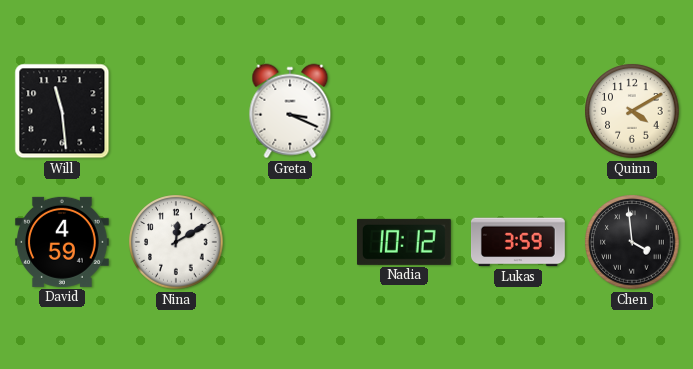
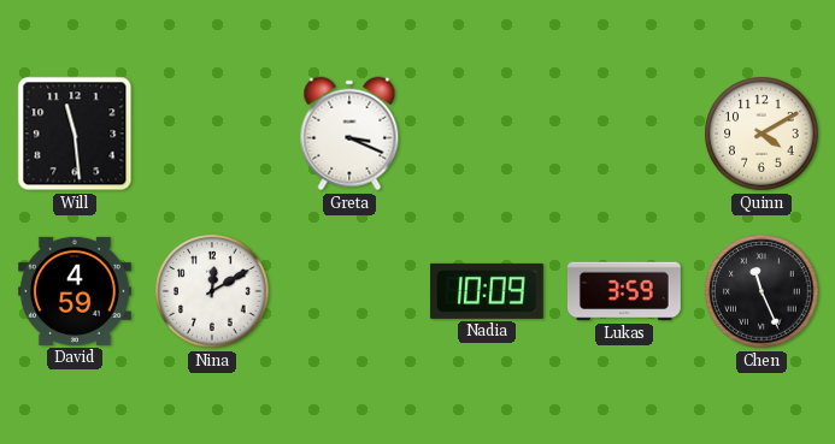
Nadia: 10:12 -> 10:09
Chen: 3:59 -> 11:26
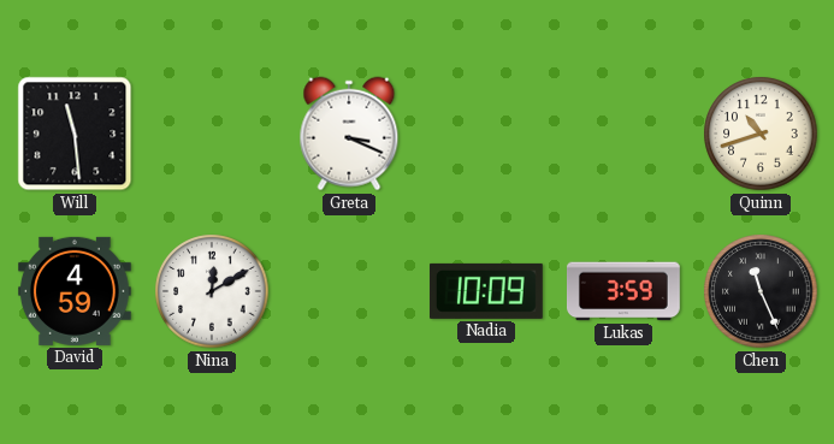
Quinn: 4:10 -> 10:42
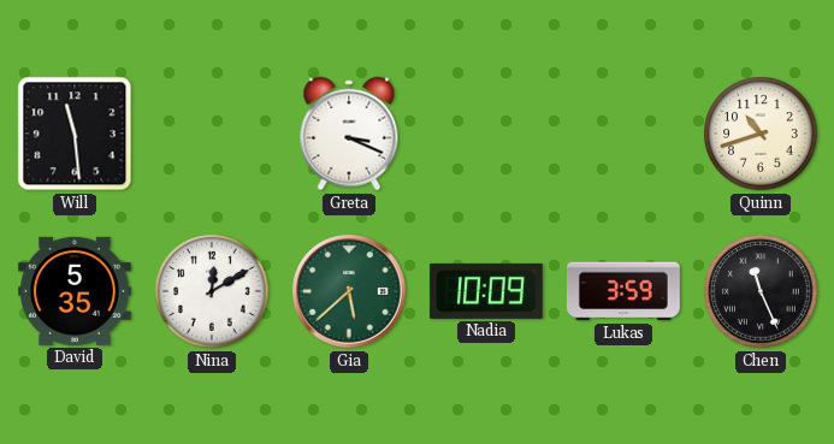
David: 4:59 -> 5:35
Gia: none -> 5:38
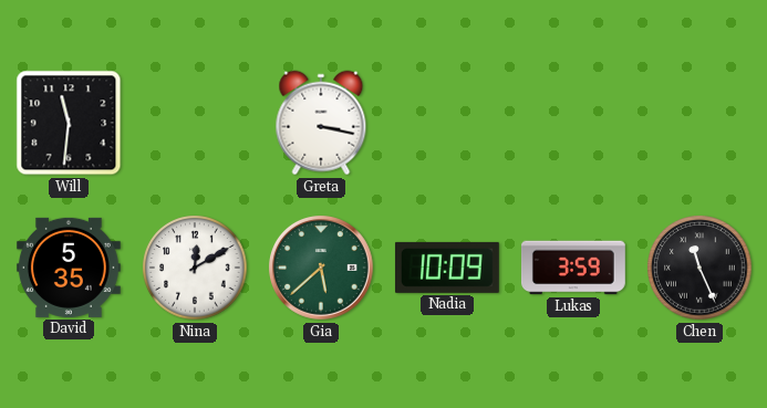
Will: 11:29 -> 11:31
Greta: 3:19 -> 3:17
Quinn: 10:42 -> none
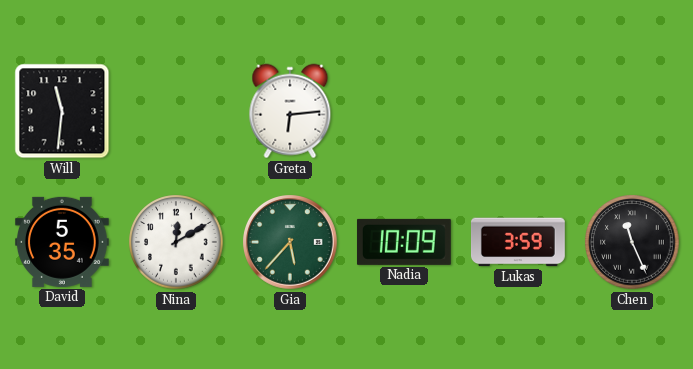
Greta: 3:17 -> 6:14
Gia: 5:38 -> 5:37
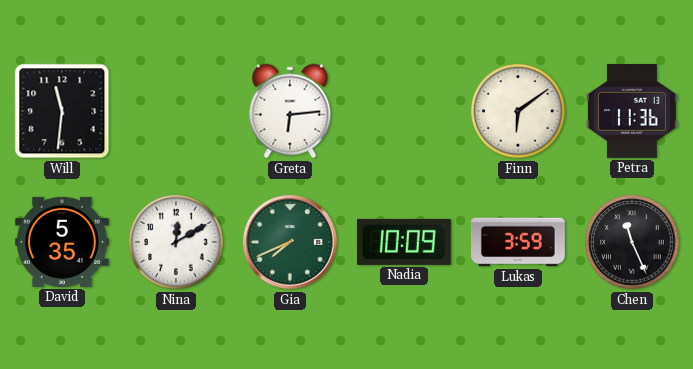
Finn: none -> 6:09
Petra: none -> 11:36
Gia: 5:37 -> 7:41
